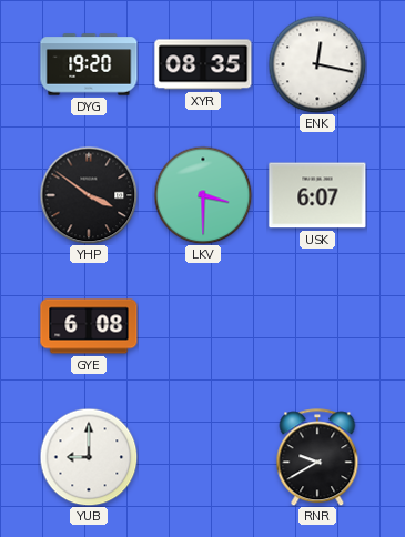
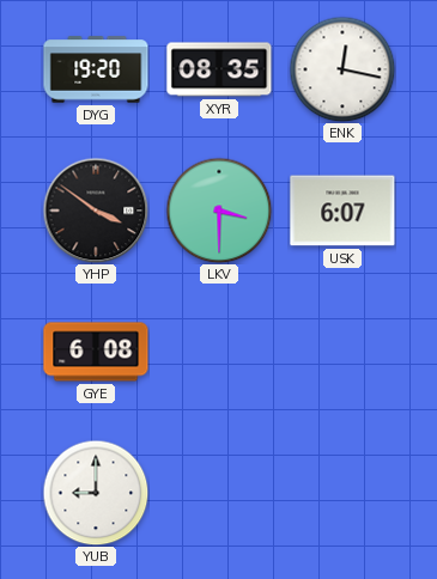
RNR: 9:40 -> none
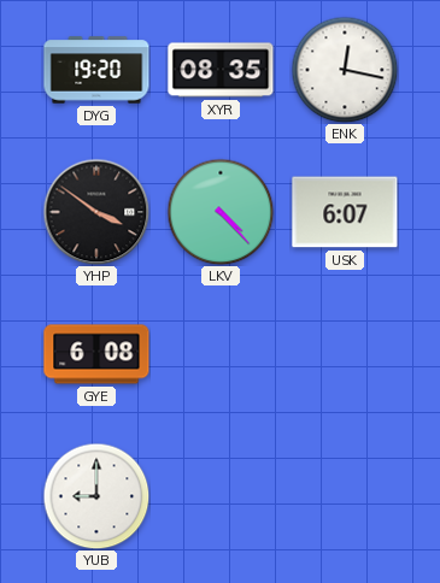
LKV: 3:30 -> 4:23
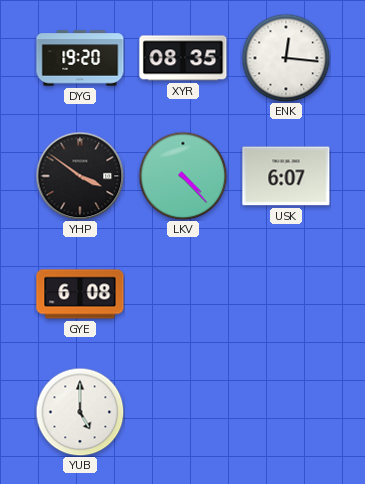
ENK: 12:17 -> 12:16
YUB: 9:00 -> 5:00
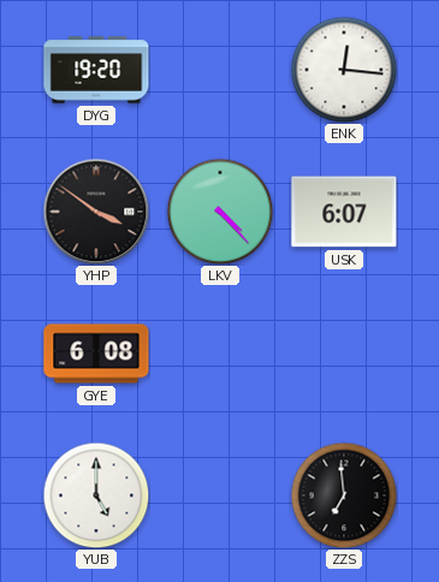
XYR: 08:35 -> none
ZZS: none -> 6:59
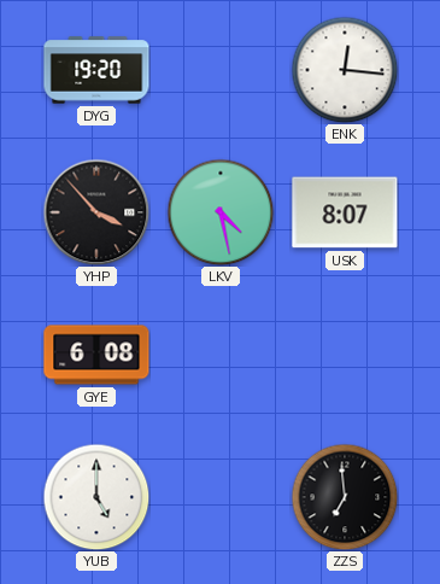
YHP: 3:51 -> 3:53
LKV: 4:23 -> 4:28
USK: 6:07 -> 8:07
